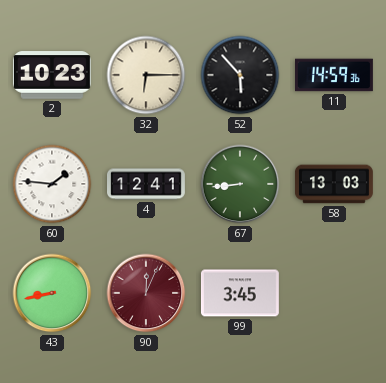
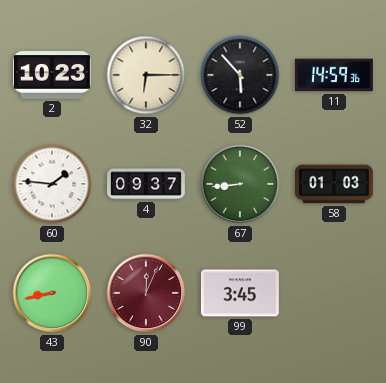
4: 12:41 -> 09:37
58: 13:03 -> 01:03
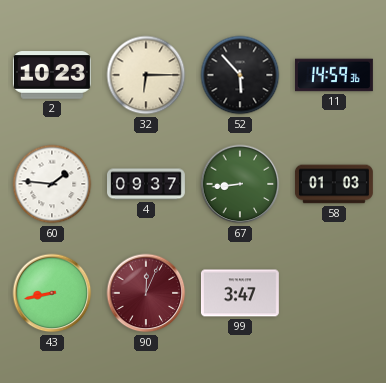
99: 3:45 -> 3:47
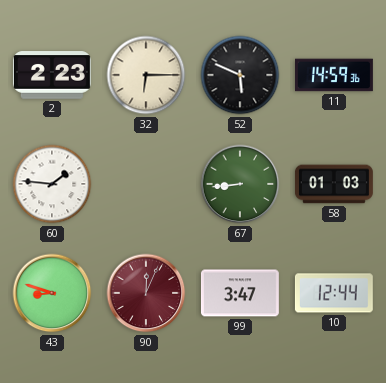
2: 10:23 -> 2:23
52: 5:53 -> 5:49
4: 09:37 -> none
43: 8:43 -> 8:48
10: none -> 12:44
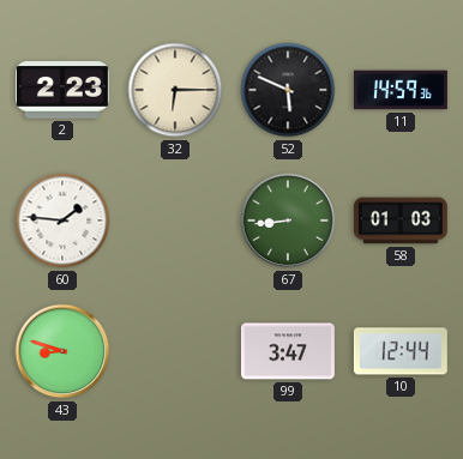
90: 12:04 -> none
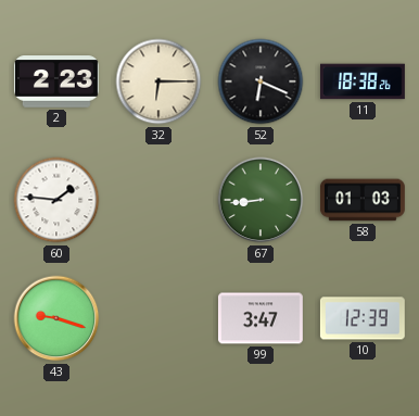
52: 5:49 -> 6:19
11: 14:59 -> 18:38
43: 8:48 -> 9:18
10: 12:44 -> 12:39
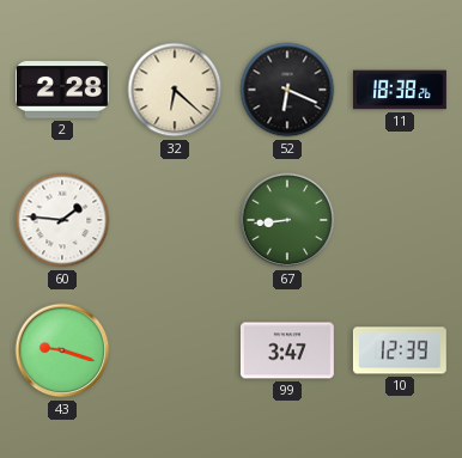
2: 2:23 -> 2:28
32: 6:15 -> 6:22
58: 01:03 -> none
